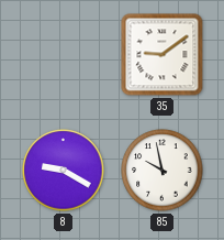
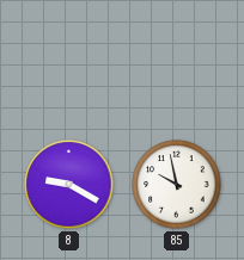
35: 9:09 -> none
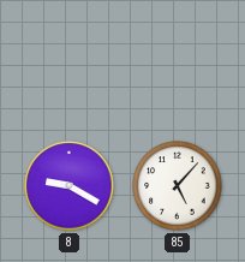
85: 9:58 -> 5:07
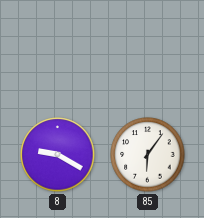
85: 5:07 -> 6:06
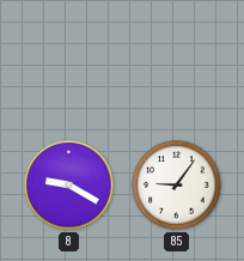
85: 6:06 -> 9:06
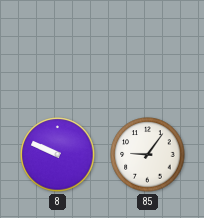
8: 9:20 -> 9:49
